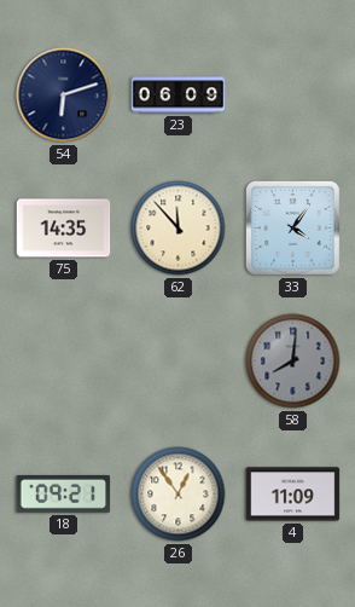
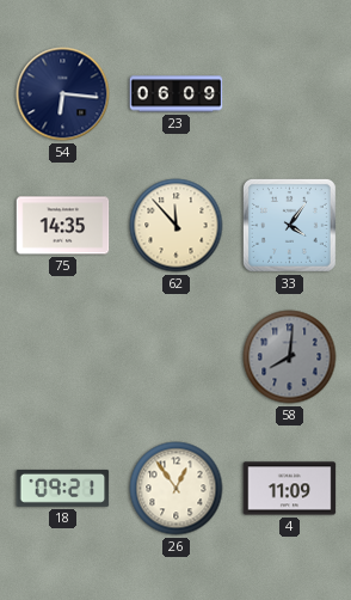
54: 6:12 -> 6:16
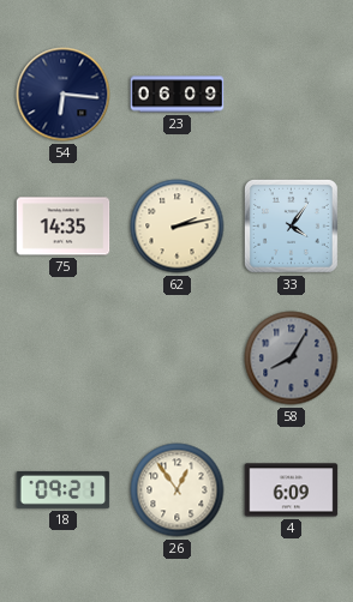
62: 11:53 -> 2:13
58: 8:01 -> 8:05
4: 11:09 -> 6:09
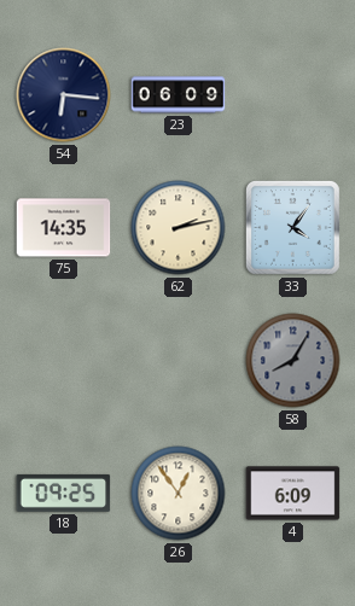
18: 09:21 -> 09:25
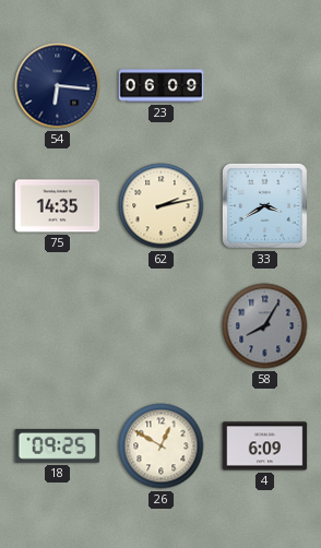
33: 4:06 -> 3:40
26: 12:54 -> 12:50
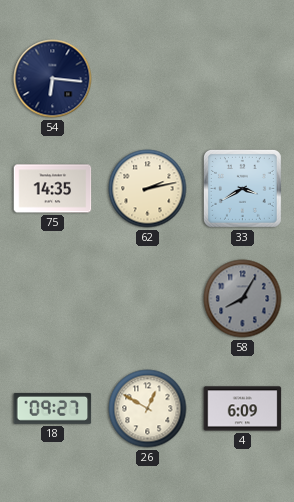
23: 06:09 -> none
18: 09:25 -> 09:27
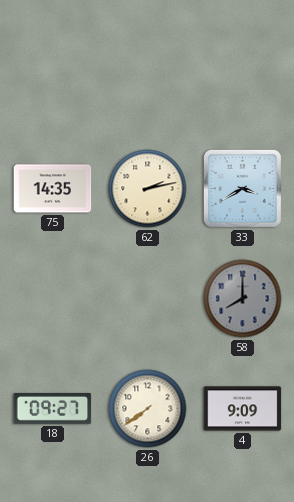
54: 6:16 -> none
58: 8:05 -> 8:00
26: 12:50 -> 7:39
4: 6:09 -> 9:09
